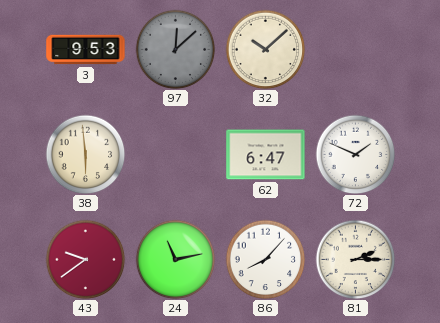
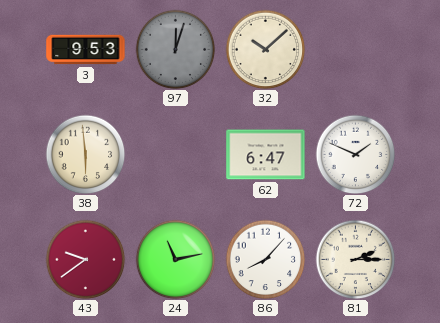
97: 12:08 -> 12:03
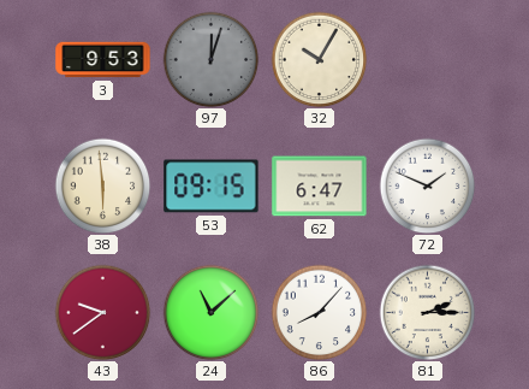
32: 10:08 -> 10:05
53: none -> 09:15
24: 11:13 -> 11:08
